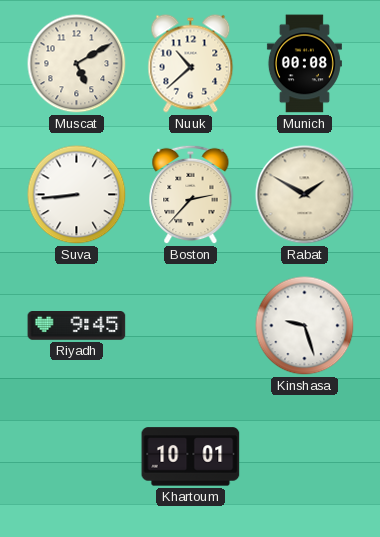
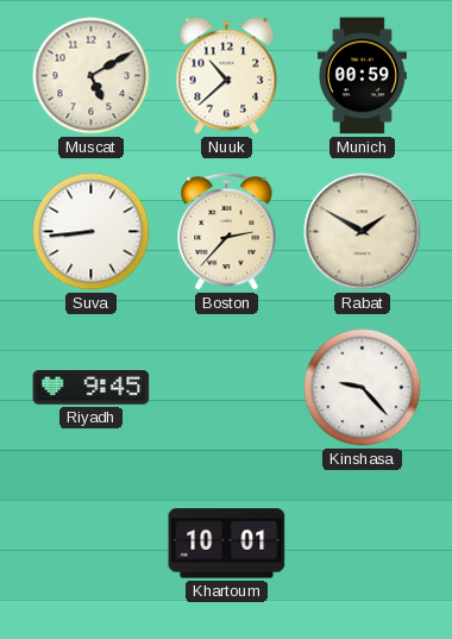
Munich: 00:08 -> 00:59
Kinshasa: 9:27 -> 9:23
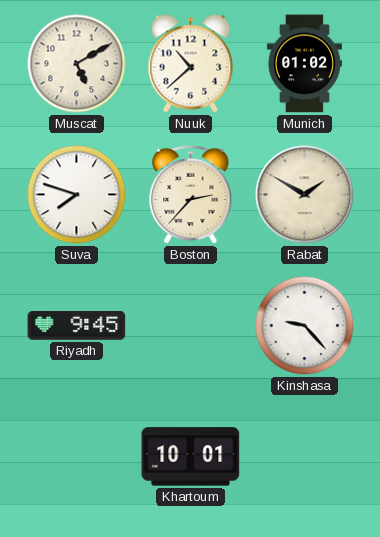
Munich: 00:59 -> 01:02
Suva: 8:44 -> 7:48
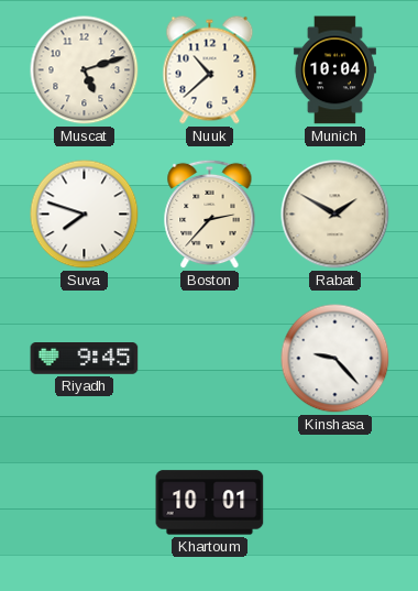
Muscat: 5:10 -> 5:12
Munich: 01:02 -> 10:04
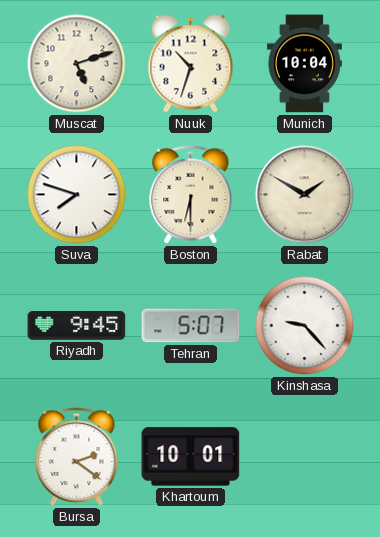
Nuuk: 10:38 -> 10:33
Boston: 2:37 -> 6:30
Tehran: none -> 5:07
Bursa: none -> 2:21
